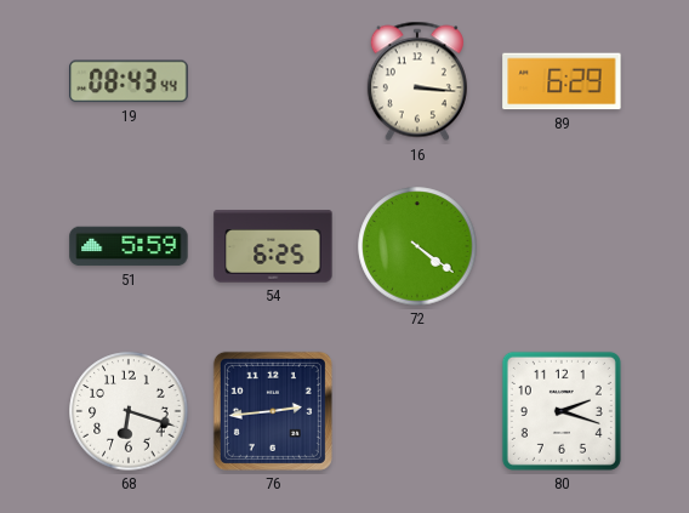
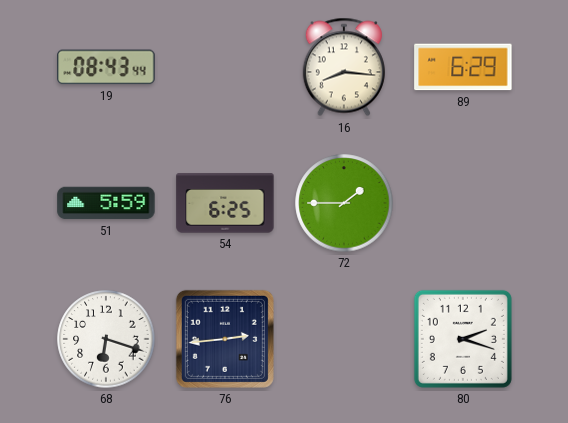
16: 3:16 -> 8:16
72: 4:21 -> 1:45
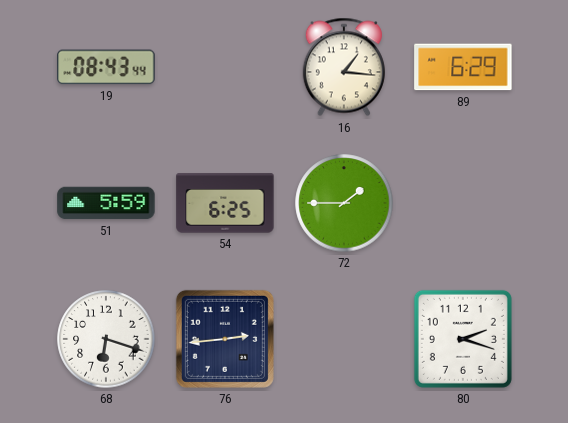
16: 8:16 -> 1:16
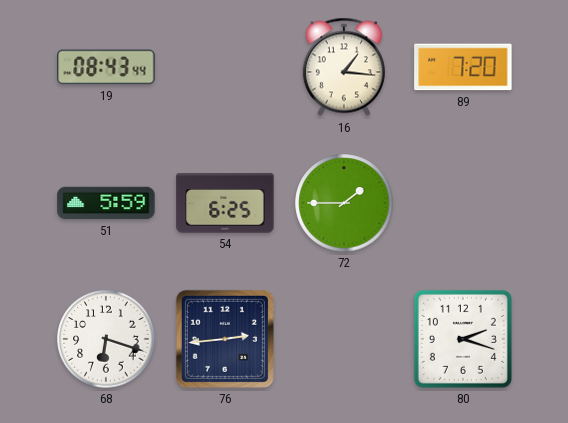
89: 6:29 -> 7:20
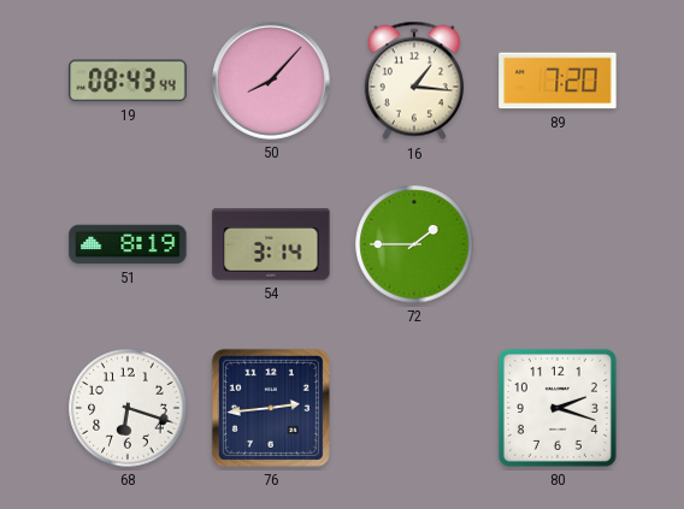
50: none -> 8:07
51: 5:59 -> 8:19
54: 6:25 -> 3:14
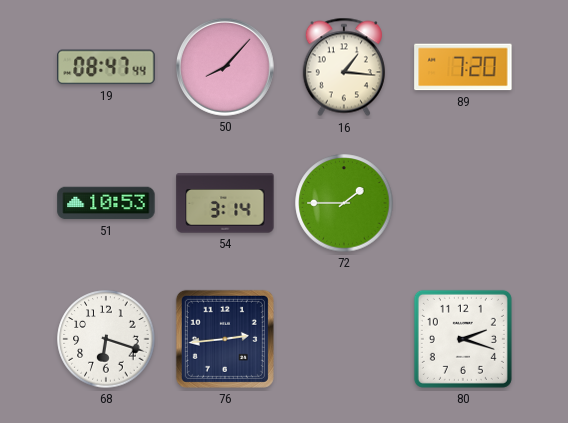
19: 08:43 -> 08:47
51: 8:19 -> 10:53
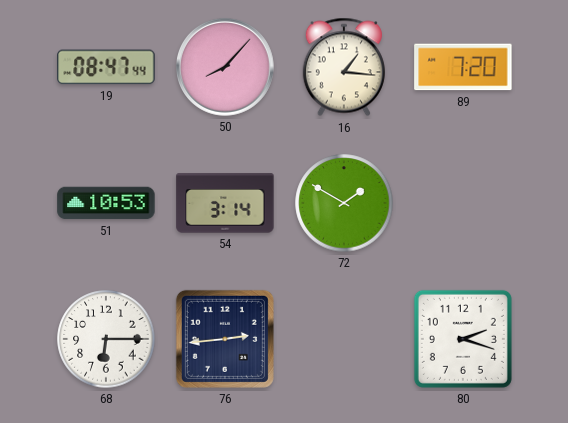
72: 1:45 -> 1:50
68: 6:18 -> 6:15
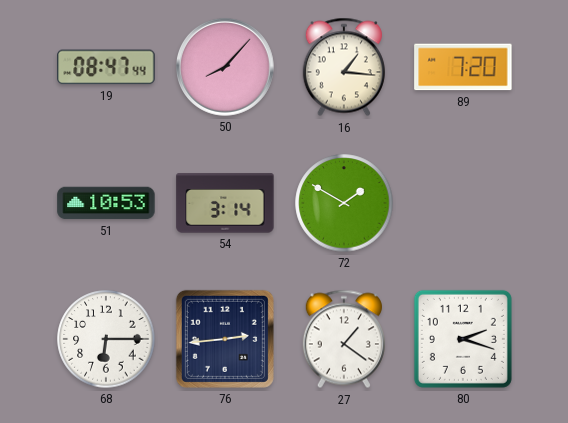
27: none -> 1:21
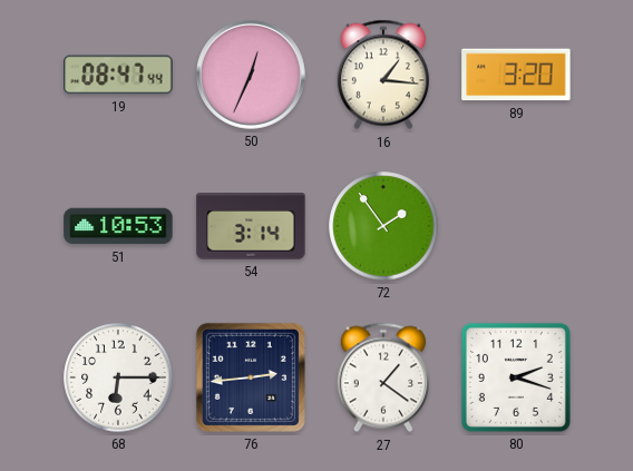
50: 8:07 -> 12:34
89: 7:20 -> 3:20
72: 1:50 -> 1:54
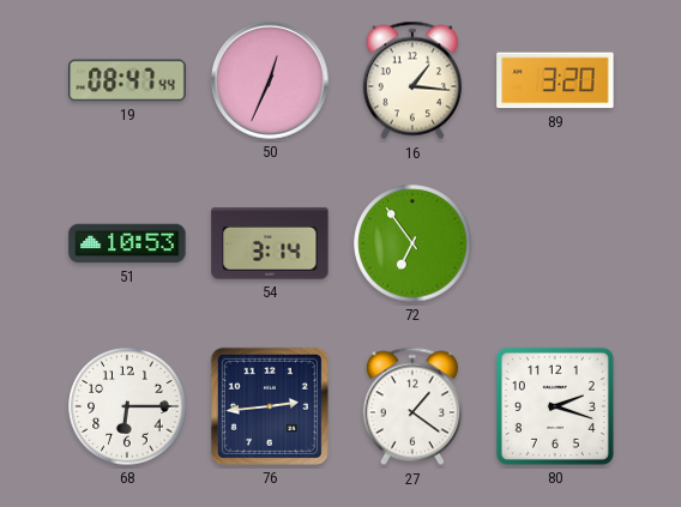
72: 1:54 -> 6:54
